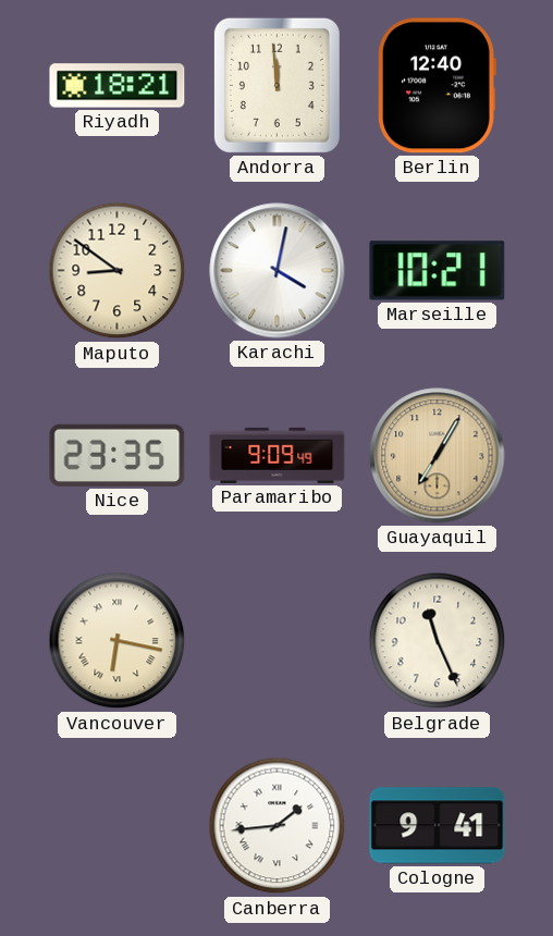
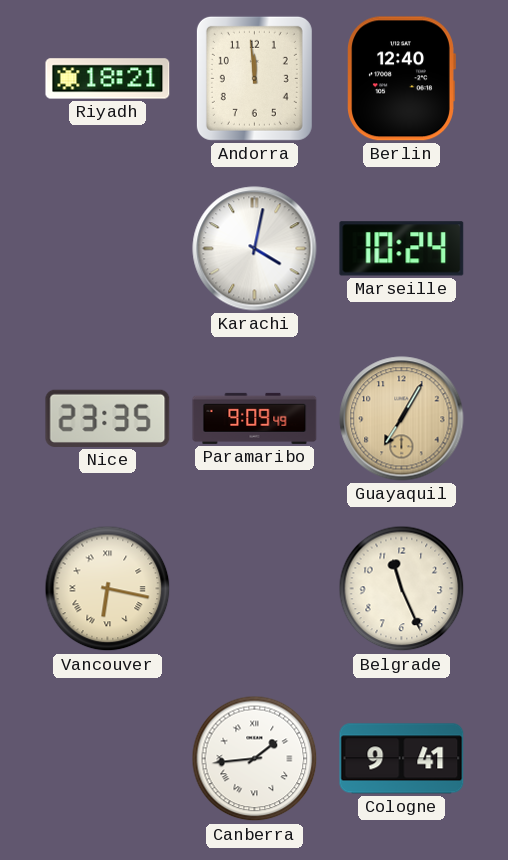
Maputo: 8:51 -> none
Marseille: 10:21 -> 10:24
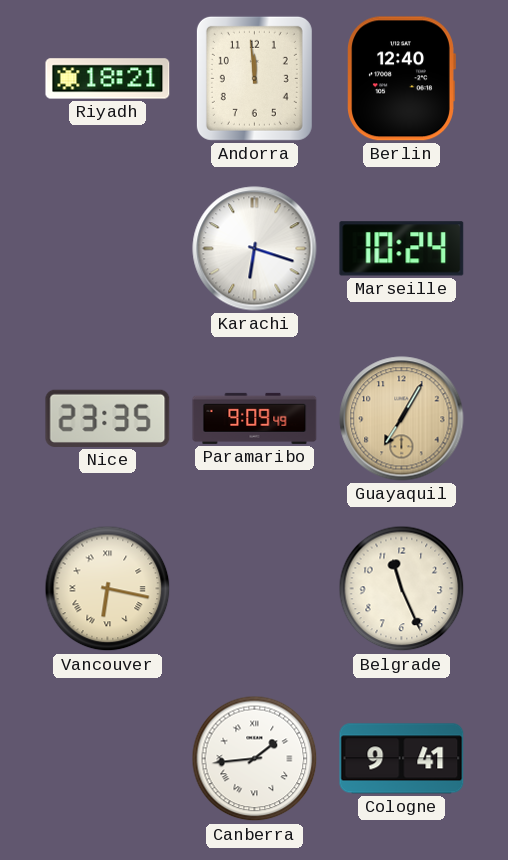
Karachi: 4:02 -> 6:18
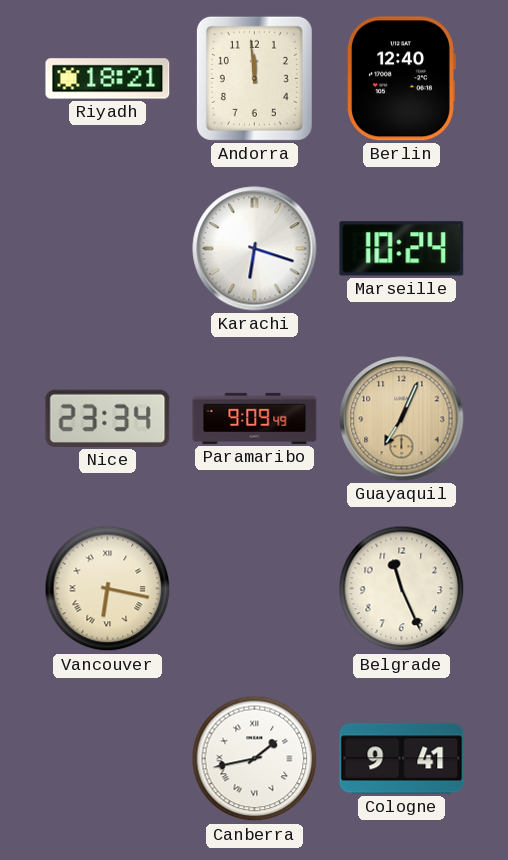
Nice: 23:35 -> 23:34
Guayaquil: 7:05 -> 7:04
Canberra: 1:44 -> 1:43
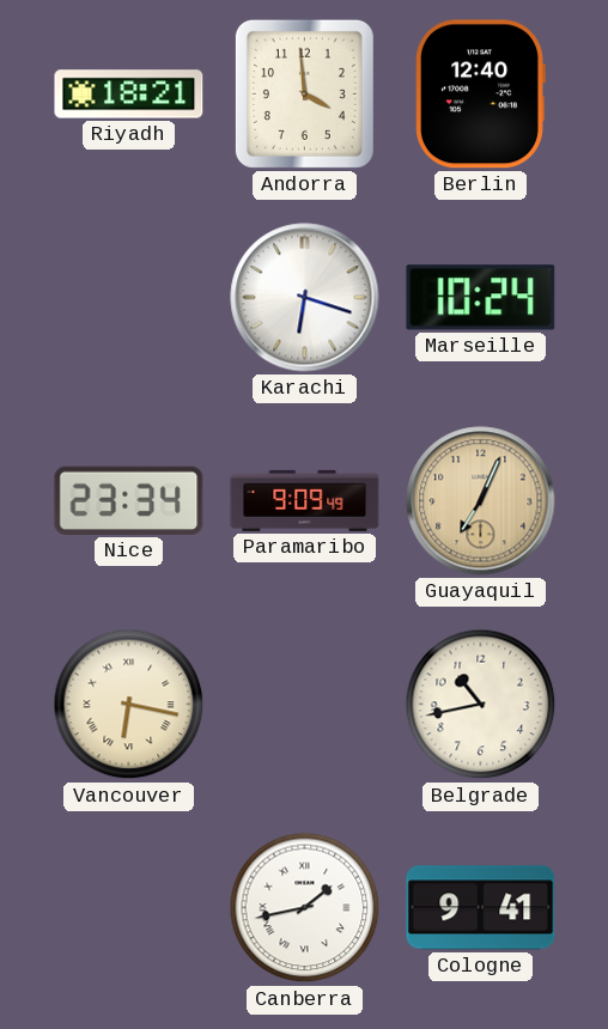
Andorra: 11:59 -> 3:59
Belgrade: 11:26 -> 10:43
